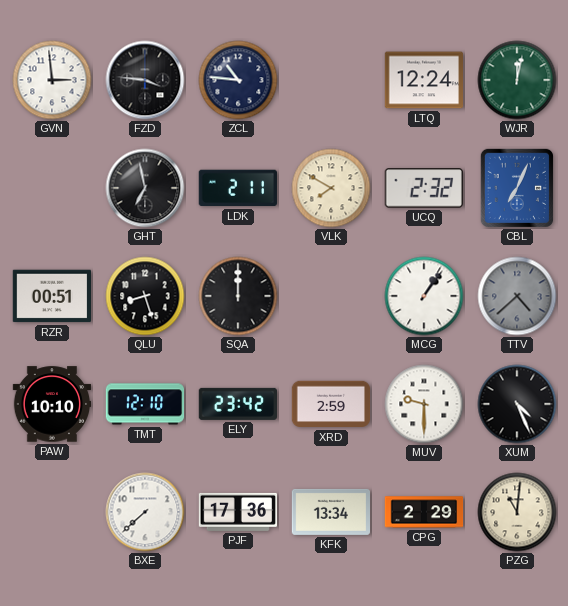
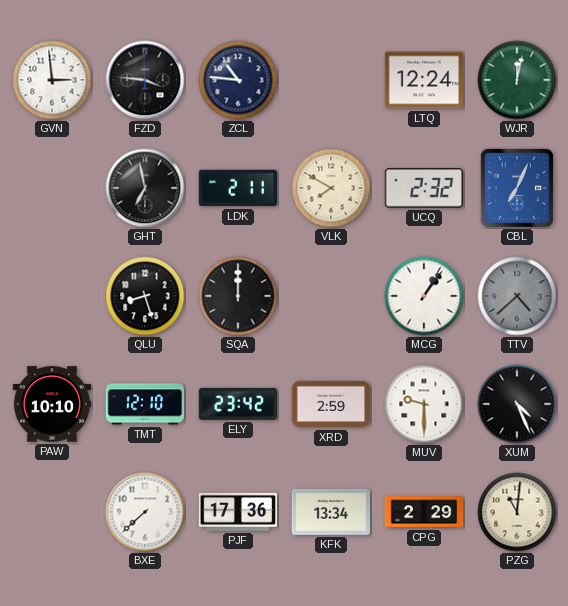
RZR: 00:51 -> none
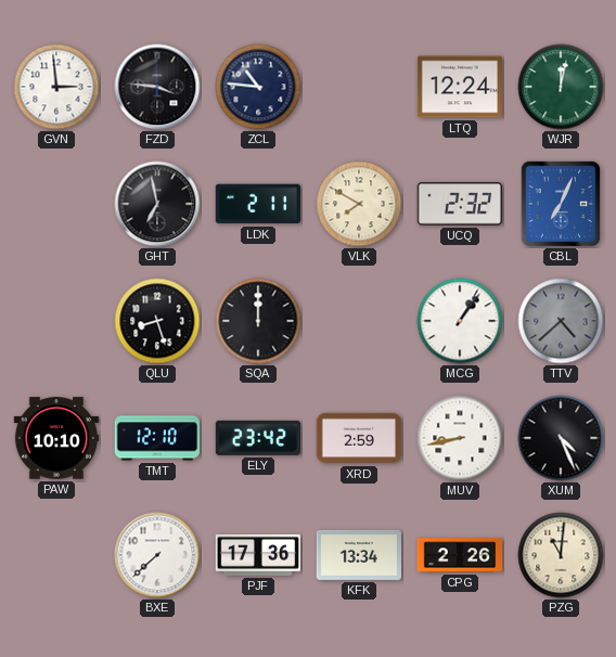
MUV: 9:30 -> 8:43
CPG: 2:29 -> 2:26
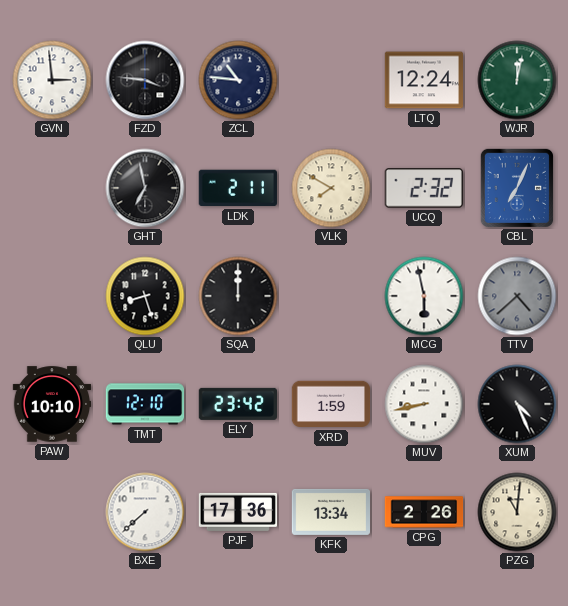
MCG: 1:06 -> 5:58
XRD: 2:59 -> 1:59
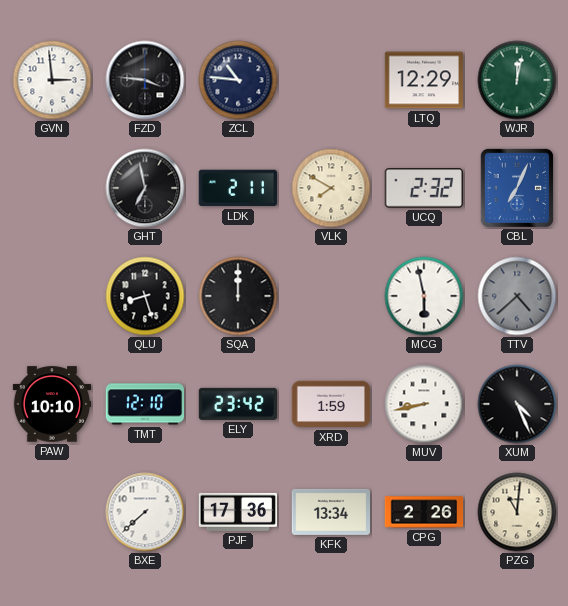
LTQ: 12:24 -> 12:29
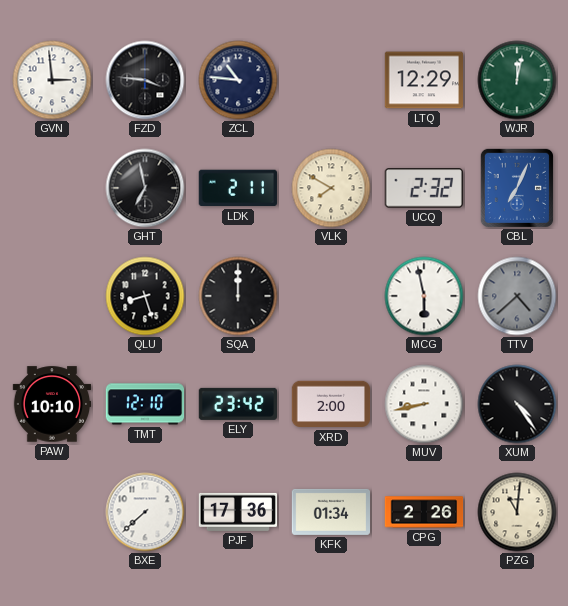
XRD: 1:59 -> 2:00
XUM: 4:26 -> 4:24
KFK: 13:34 -> 01:34
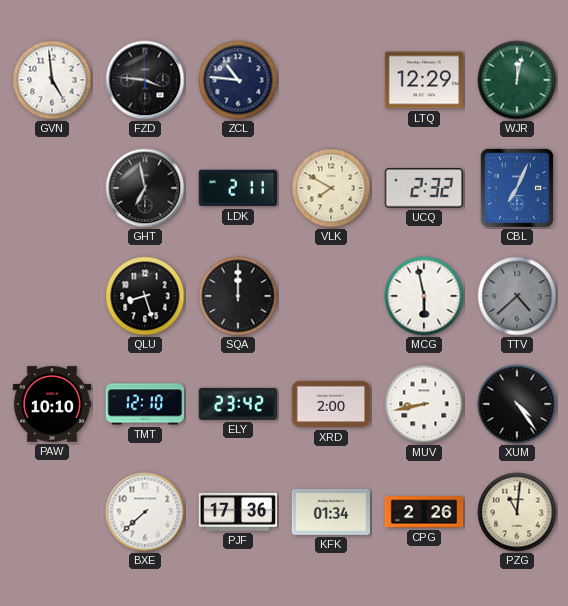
GVN: 2:59 -> 4:59
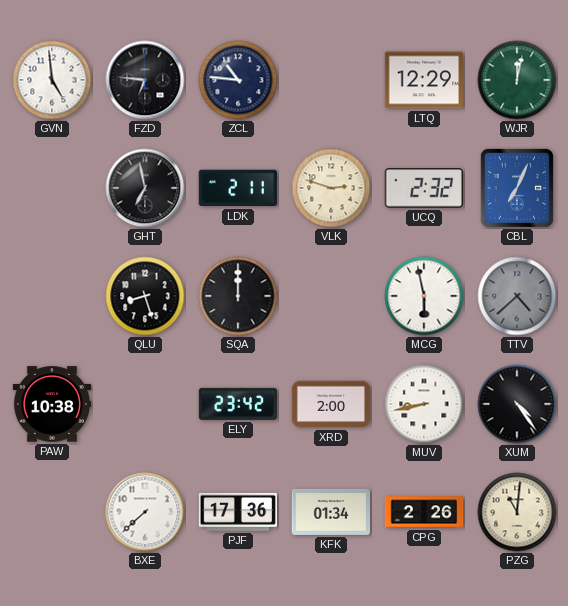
FZD: 3:46 -> 6:46
VLK: 7:50 -> 2:48
PAW: 10:10 -> 10:38
TMT: 12:10 -> none
